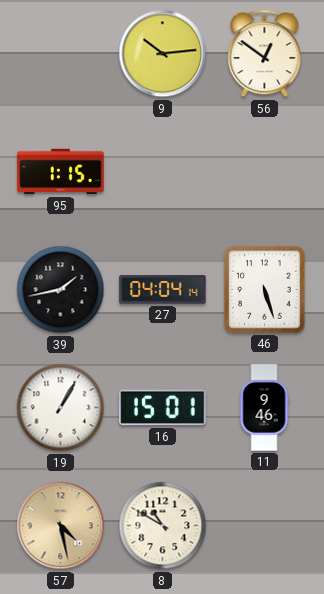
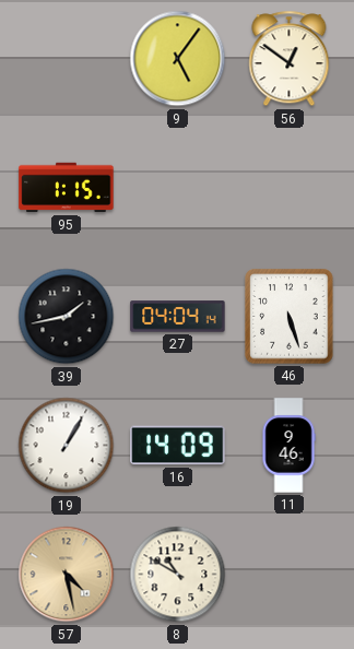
9: 10:14 -> 5:06
16: 15:01 -> 14:09
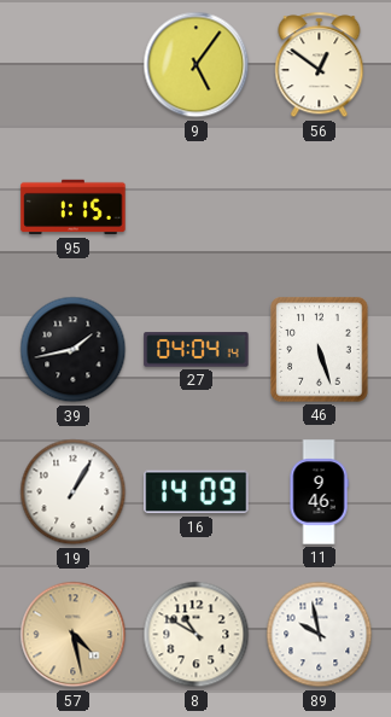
89: none -> 9:58
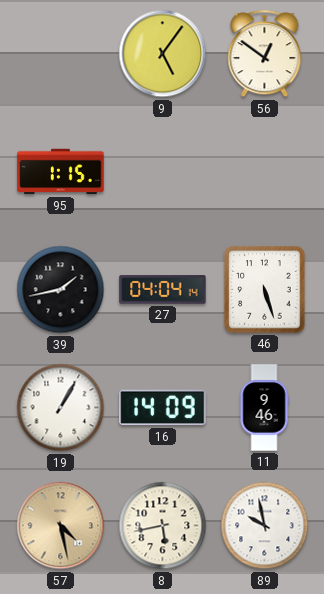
8: 10:50 -> 5:43
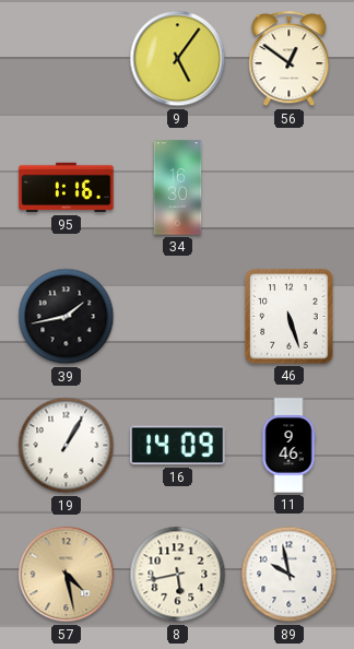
95: 1:15 -> 1:16
34: none -> 16:30
27: 04:04 -> none
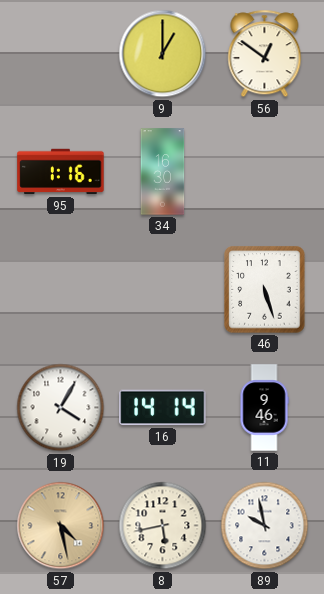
9: 5:06 -> 1:00
39: 1:43 -> none
19: 1:05 -> 4:05
16: 14:09 -> 14:14
